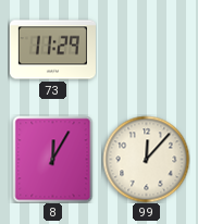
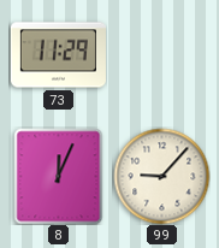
8: 12:05 -> 12:04
99: 12:07 -> 9:07
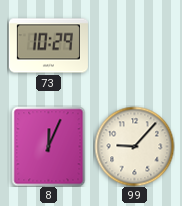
73: 11:29 -> 10:29
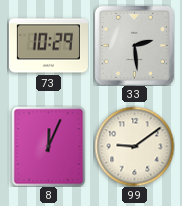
33: none -> 2:29
99: 9:07 -> 9:09
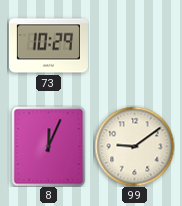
33: 2:29 -> none
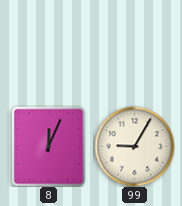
73: 10:29 -> none
99: 9:09 -> 9:05
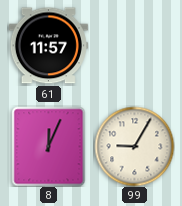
61: none -> 11:57
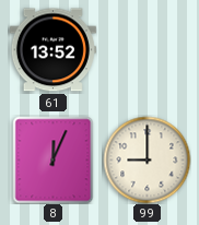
61: 11:57 -> 13:52
99: 9:05 -> 9:00
